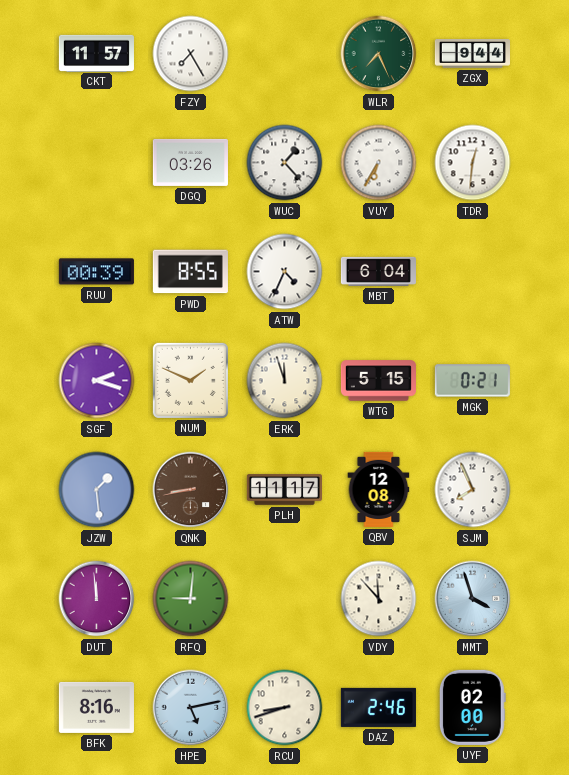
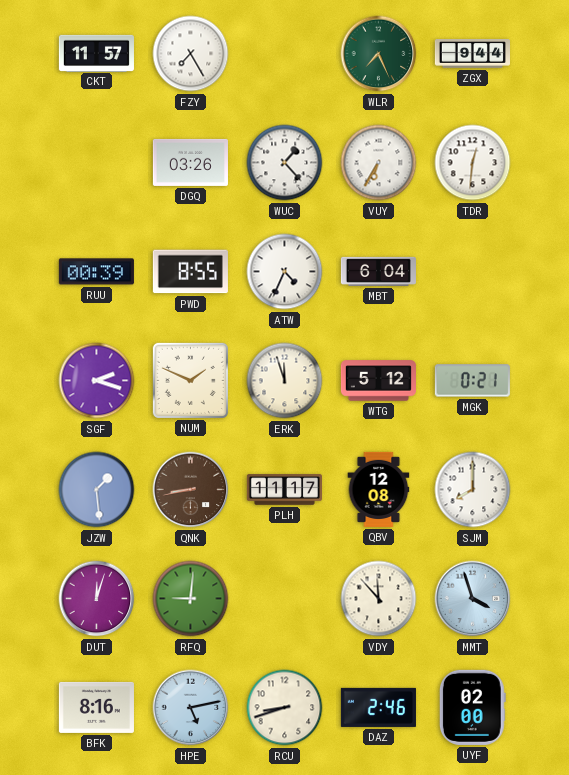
WTG: 5:15 -> 5:12
SJM: 7:56 -> 8:00
DUT: 11:59 -> 12:03
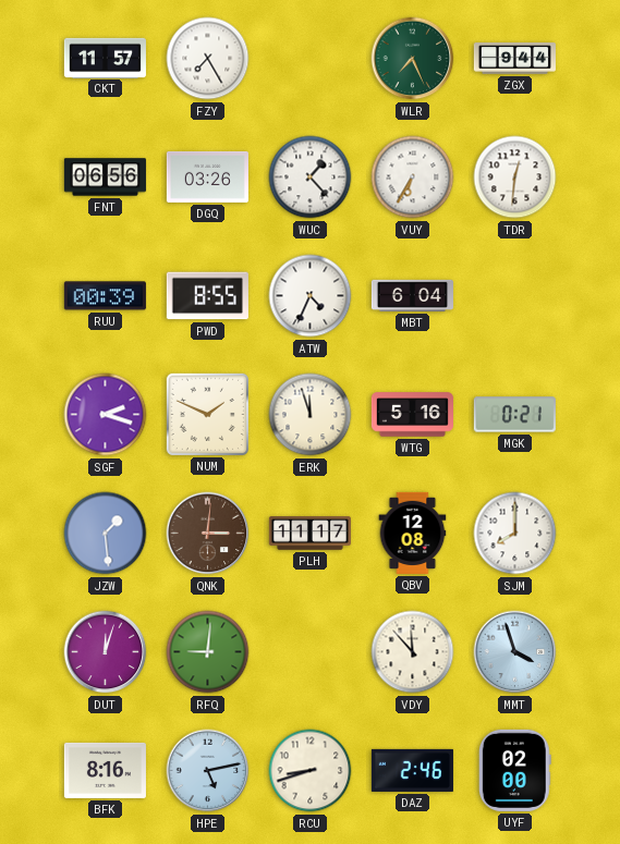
FNT: none -> 06:56
WTG: 5:12 -> 5:16
QNK: 8:43 -> 3:01
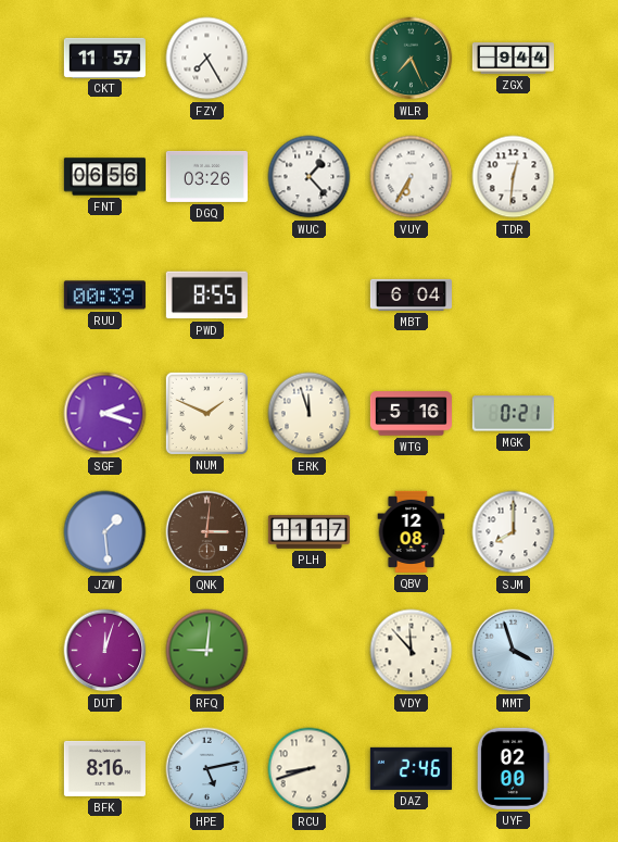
ATW: 4:34 -> none
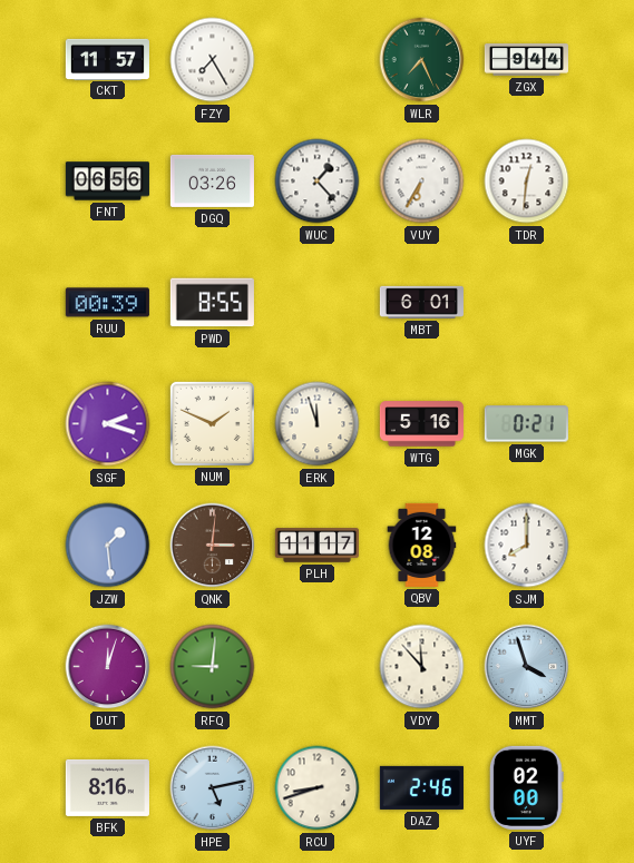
MBT: 6:04 -> 6:01
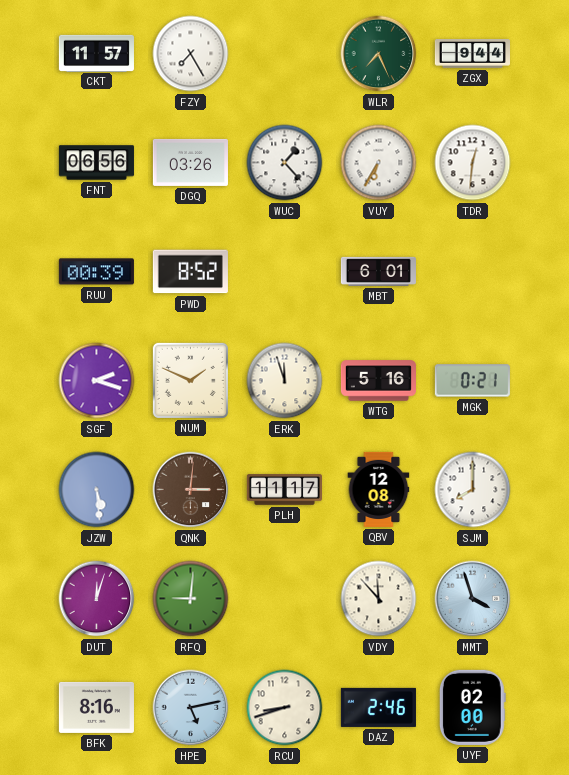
PWD: 8:55 -> 8:52
JZW: 1:29 -> 5:29
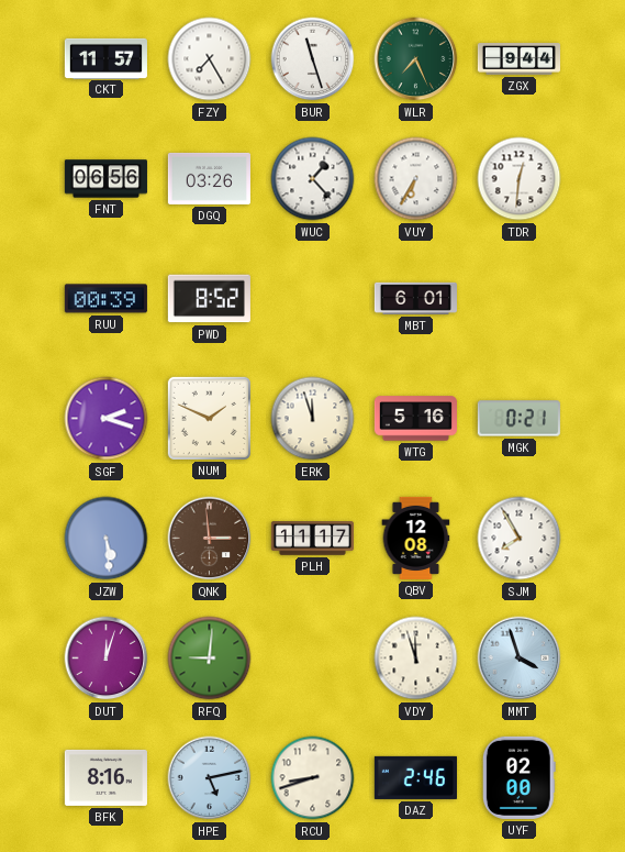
BUR: none -> 11:27
QNK: 3:01 -> 2:59
SJM: 8:00 -> 7:55
VDY: 11:53 -> 11:57
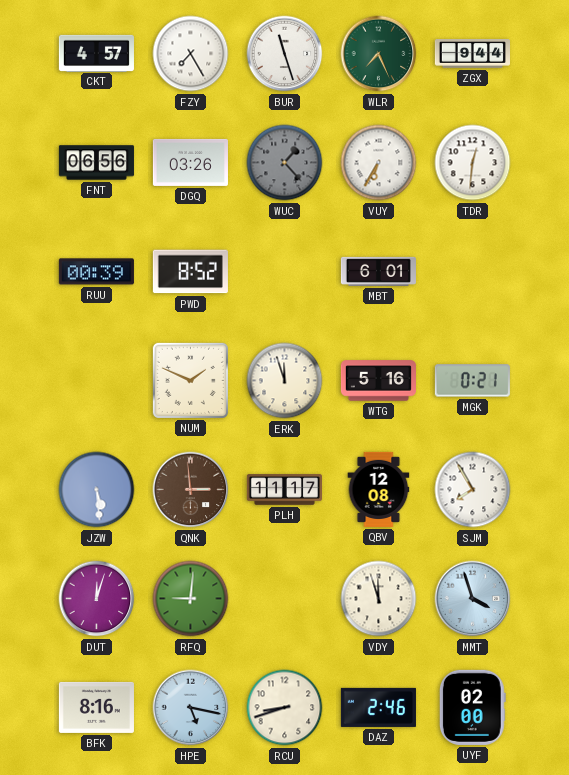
CKT: 11:57 -> 4:57
WUC dial: white -> grey
SGF: 2:18 -> none
HPE: 5:13 -> 5:17
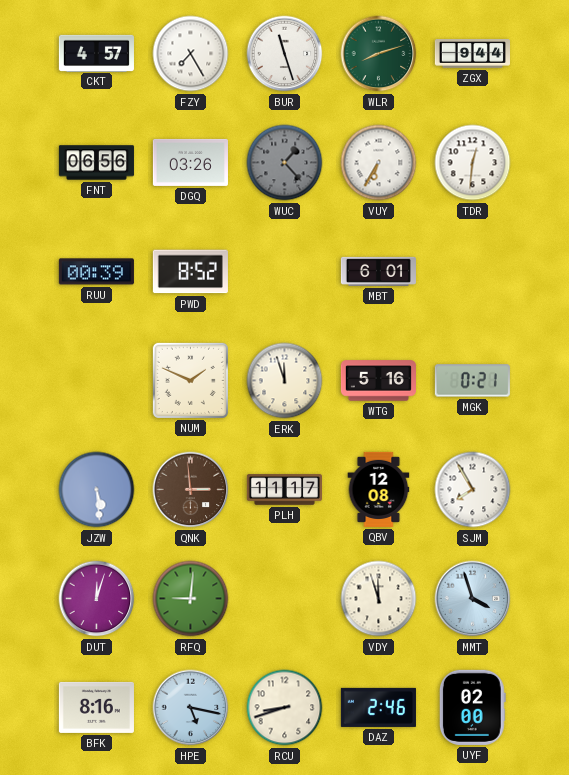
WLR: 7:26 -> 8:12
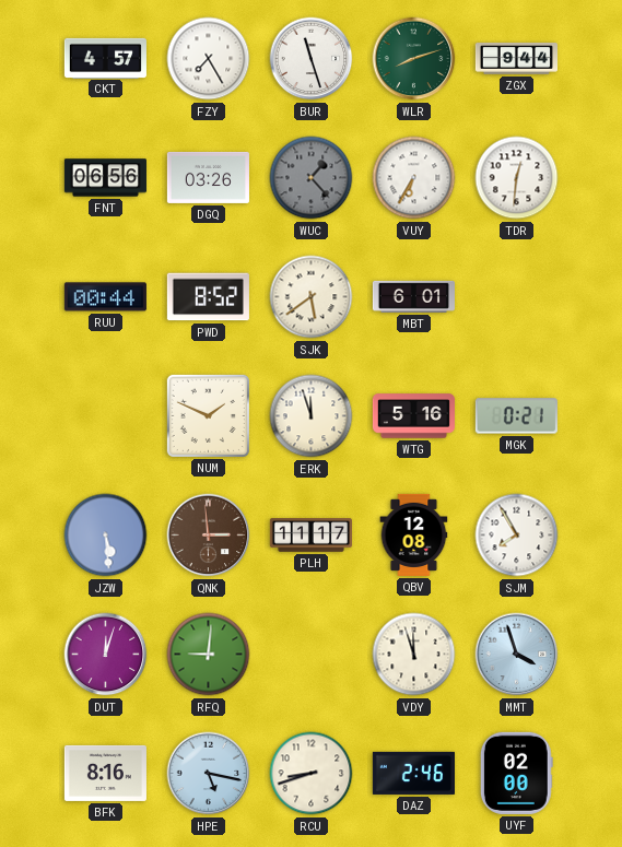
RUU: 00:39 -> 00:44
SJK: none -> 5:39
